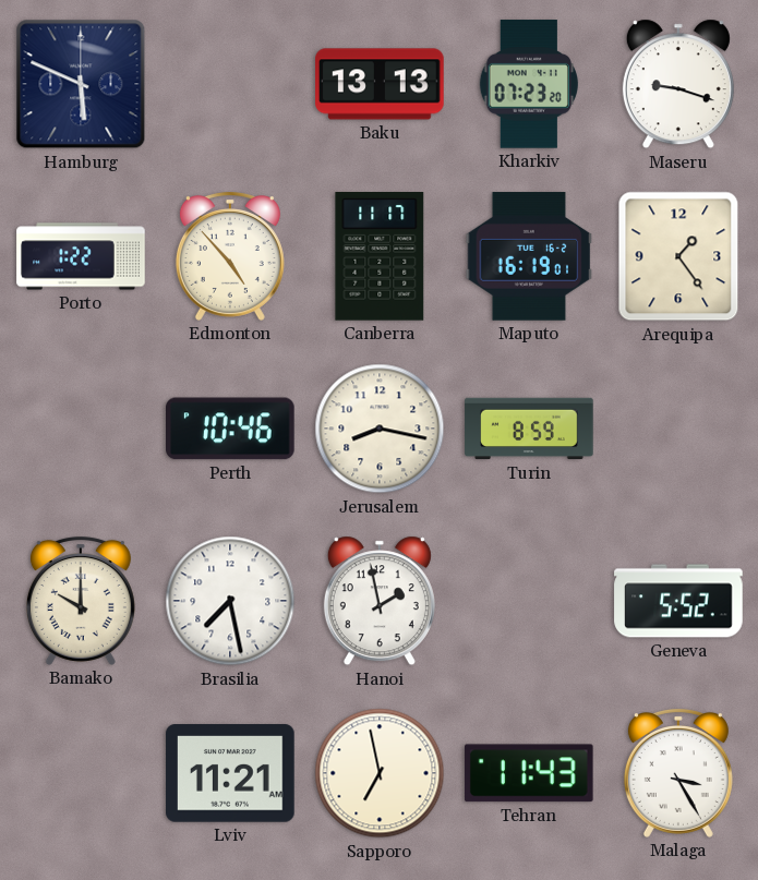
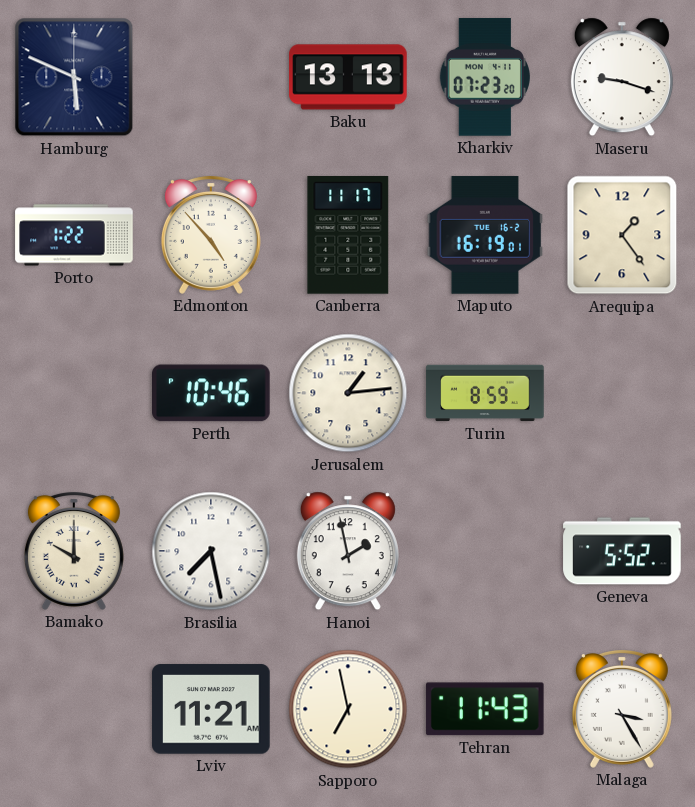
Jerusalem: 8:17 -> 1:14
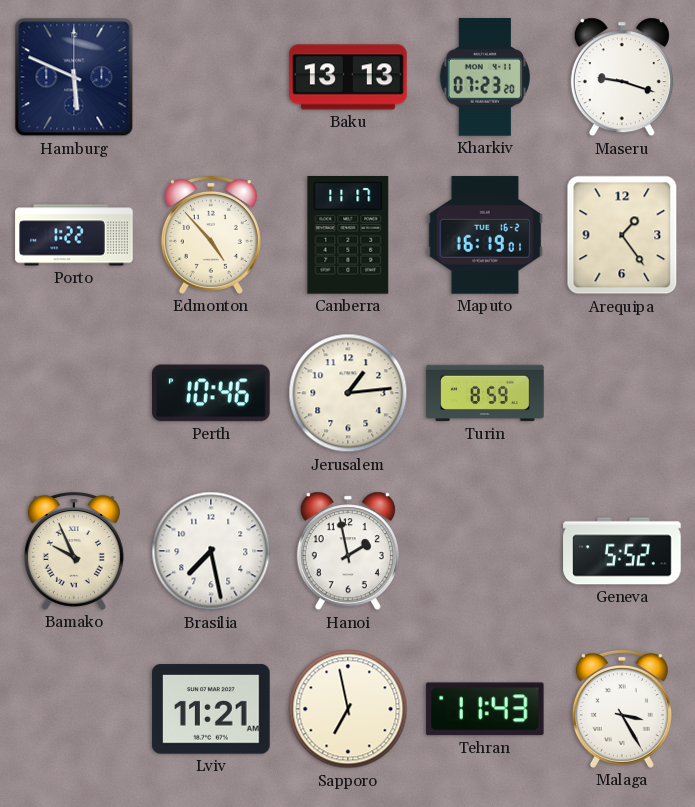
Bamako: 10:00 -> 9:56
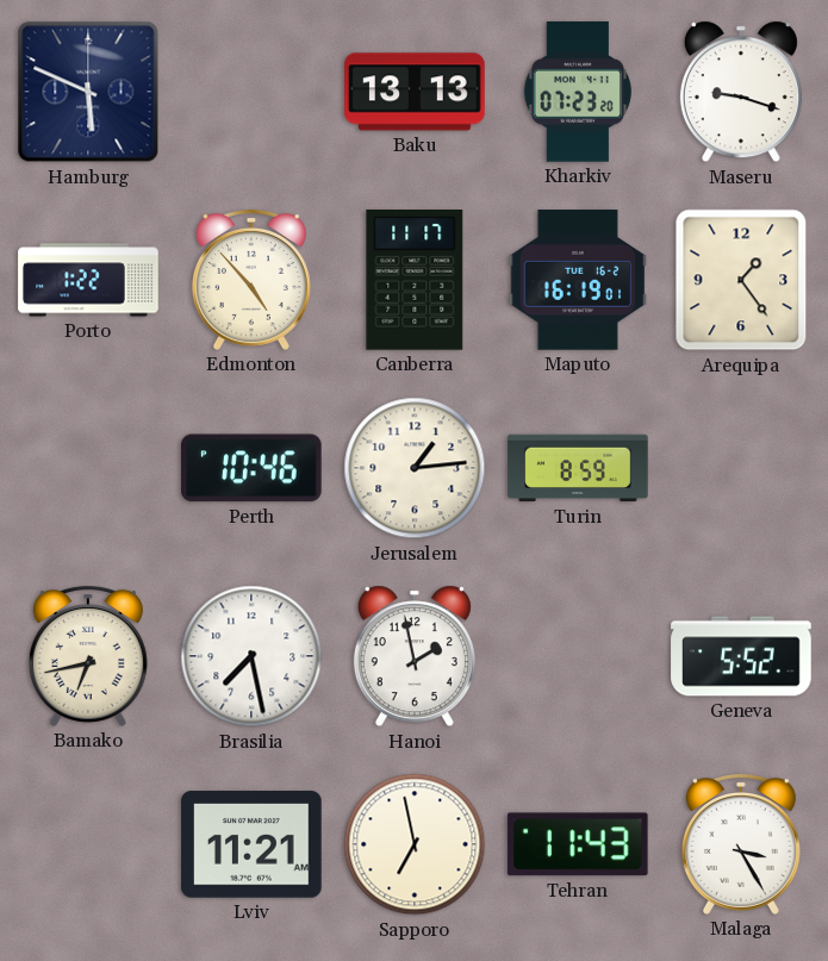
Bamako: 9:56 -> 6:43
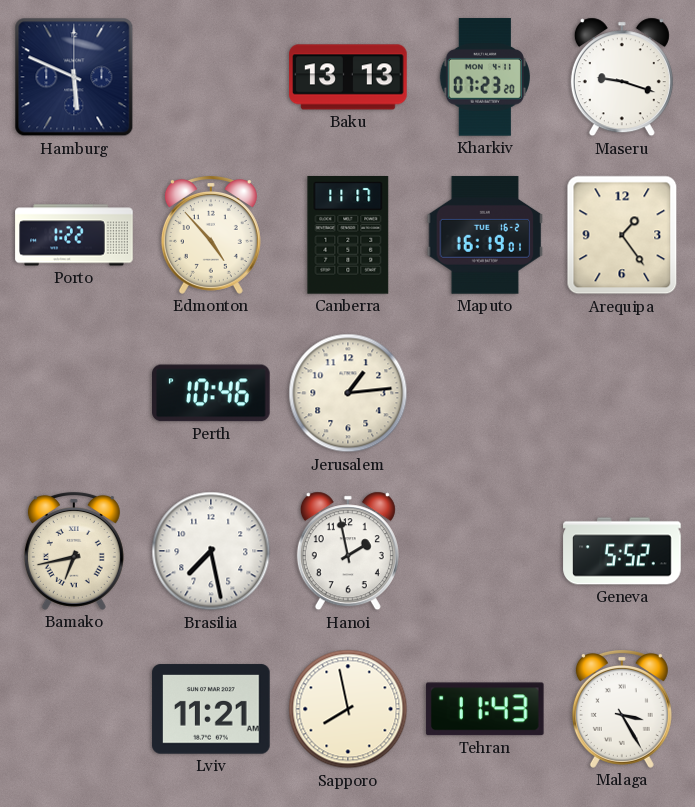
Turin: 8:59 -> none
Sapporo: 6:58 -> 7:58
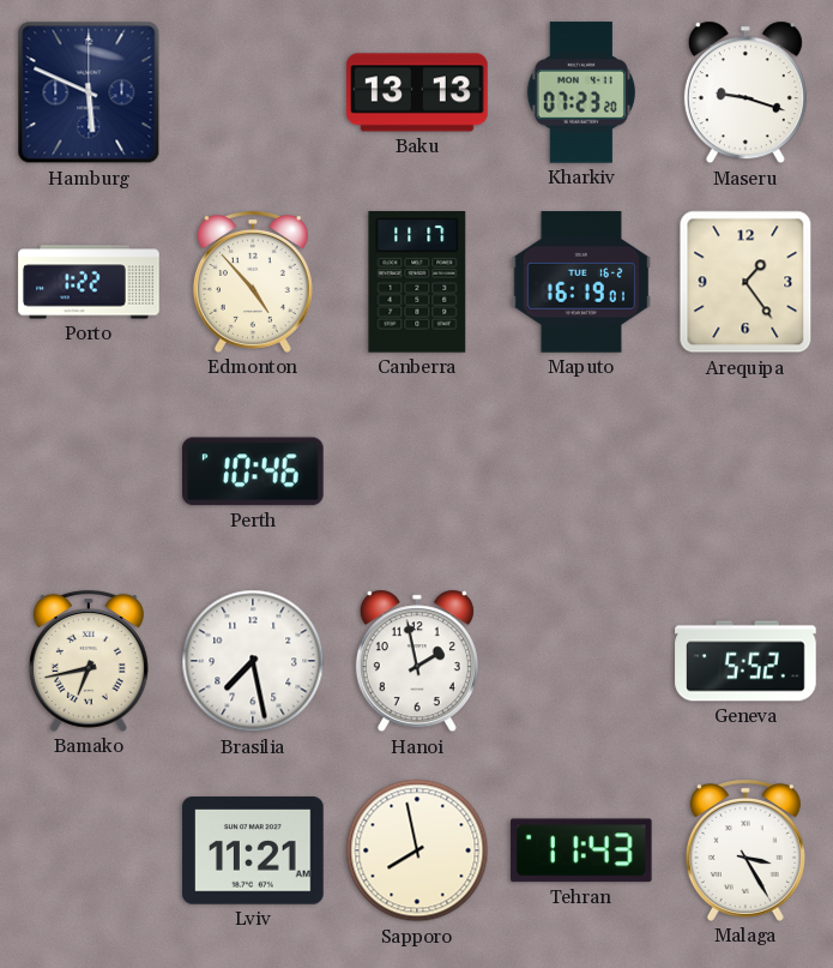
Jerusalem: 1:14 -> none
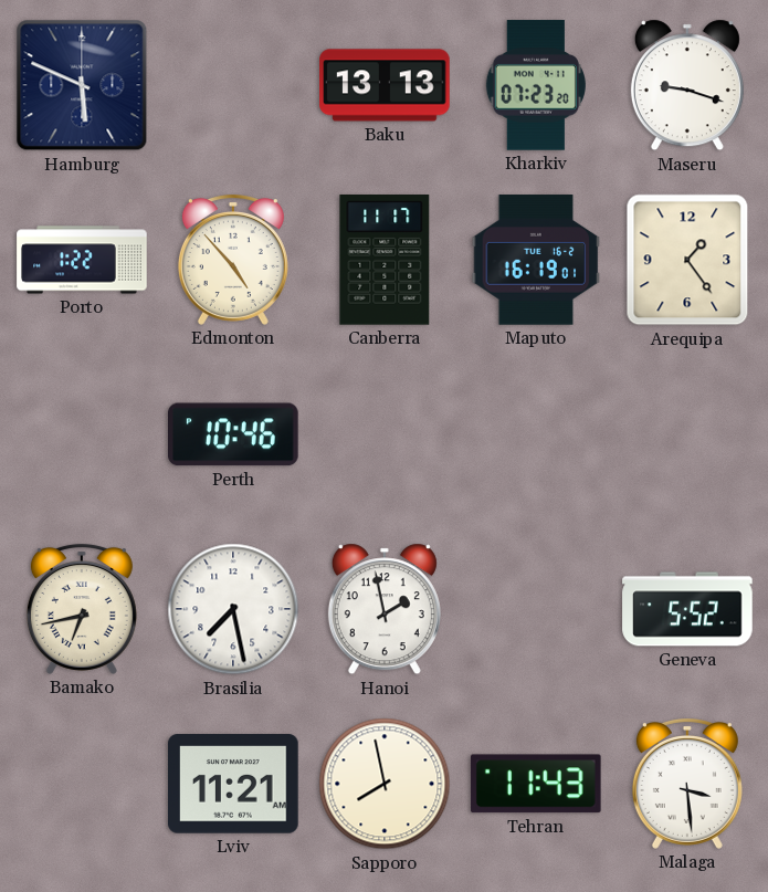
Malaga: 3:25 -> 3:29
